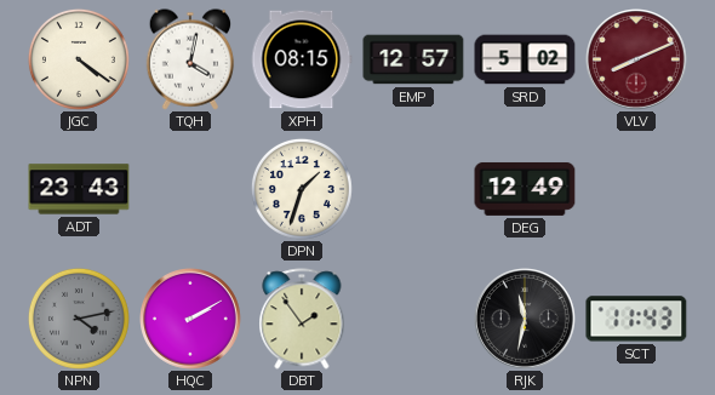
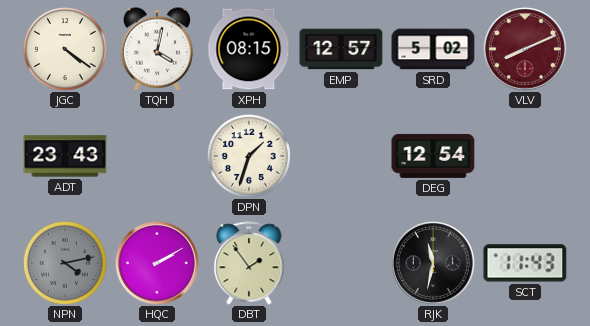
DEG: 12:49 -> 12:54
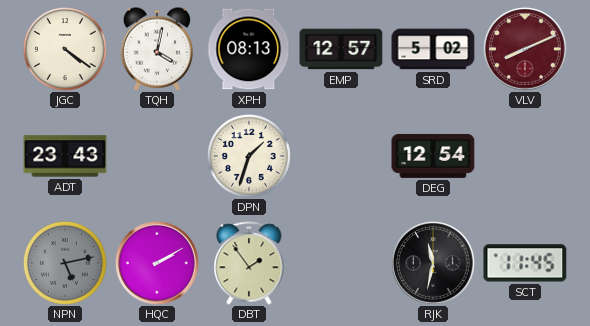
XPH: 08:15 -> 08:13
NPN: 4:13 -> 5:13
SCT: 11:43 -> 11:45
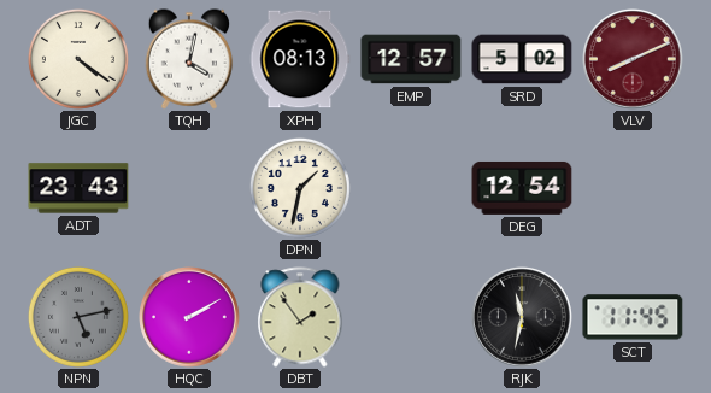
DPN: 1:33 -> 1:32
